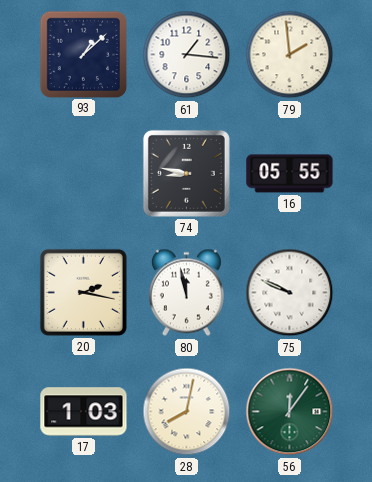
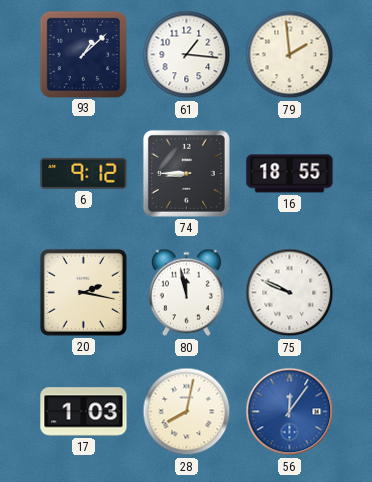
6: none -> 9:12
74: 8:47 -> 8:45
16: 05:55 -> 18:55
56 dial: green -> blue
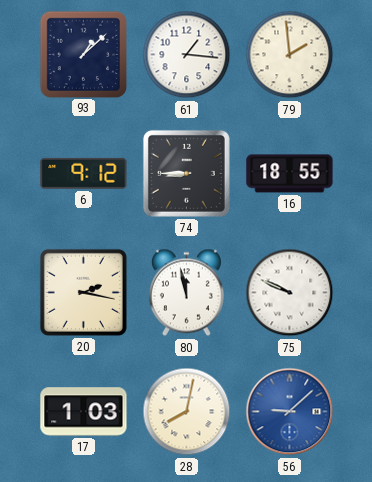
56: 12:06 -> 9:08
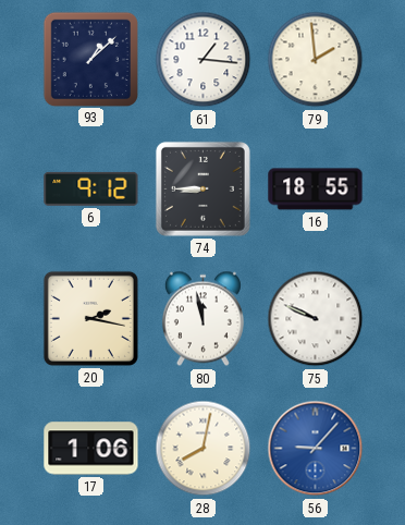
17: 1:03 -> 1:06
56: 9:08 -> 9:07
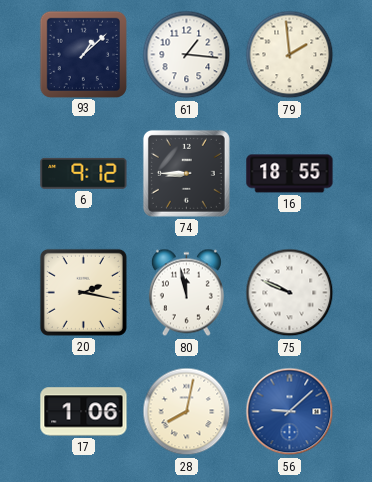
56: 9:07 -> 9:08
